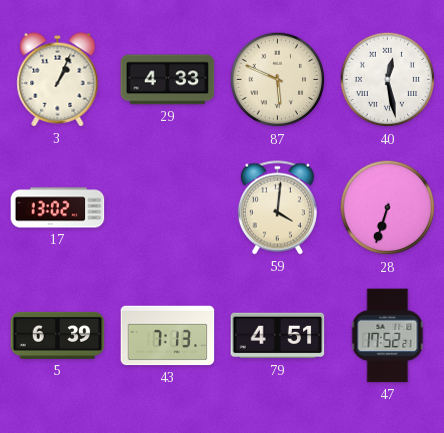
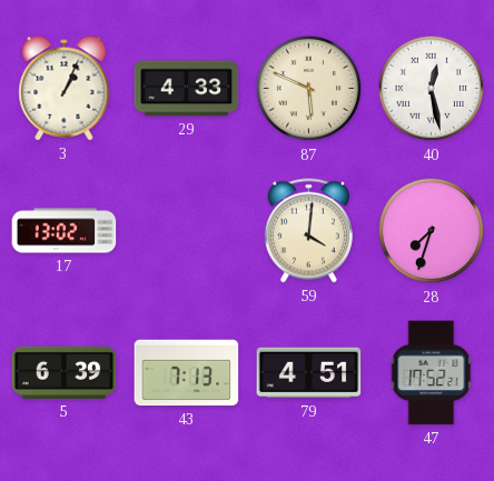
28: 6:33 -> 7:33
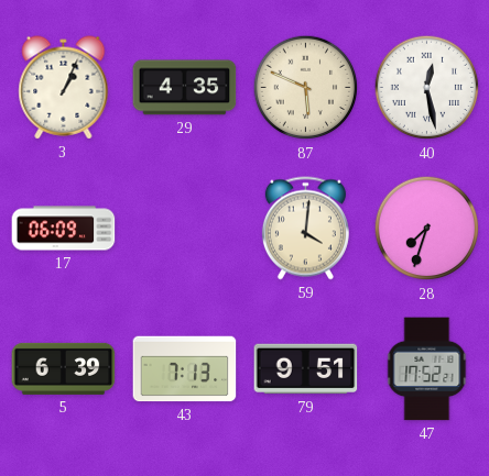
29: 4:33 -> 4:35
17: 13:02 -> 06:09
79: 4:51 -> 9:51
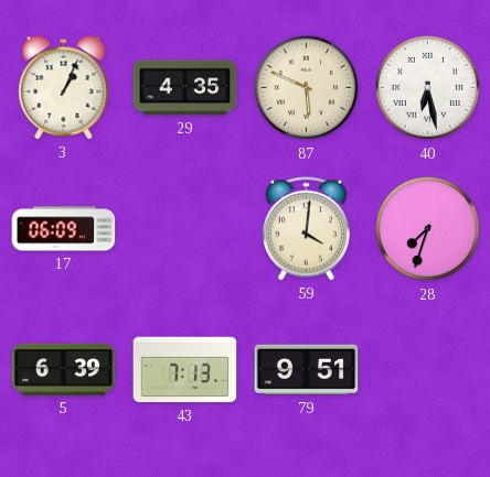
40: 12:28 -> 6:28
47: 17:52 -> none
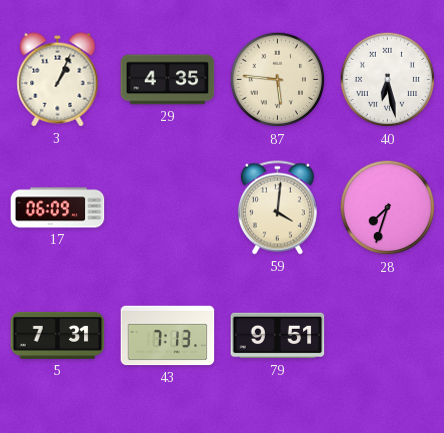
87: 5:49 -> 5:46
5: 6:39 -> 7:31
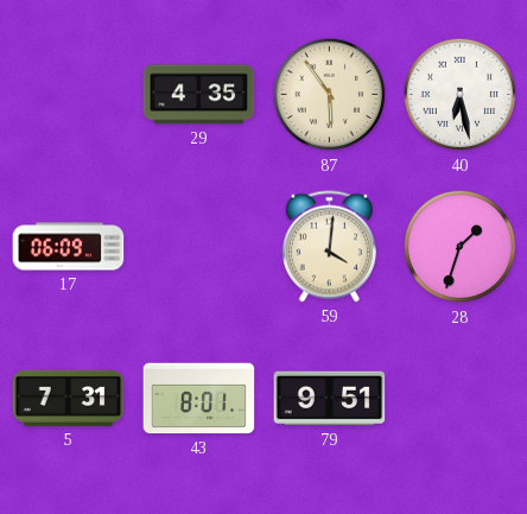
3: 1:04 -> none
87: 5:46 -> 5:54
28: 7:33 -> 1:33
43: 7:13 -> 8:01
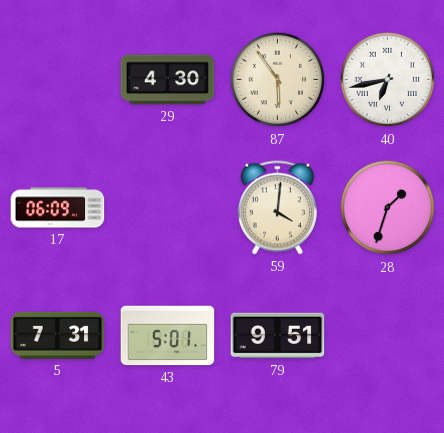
29: 4:35 -> 4:30
40: 6:28 -> 6:43
43: 8:01 -> 5:01
